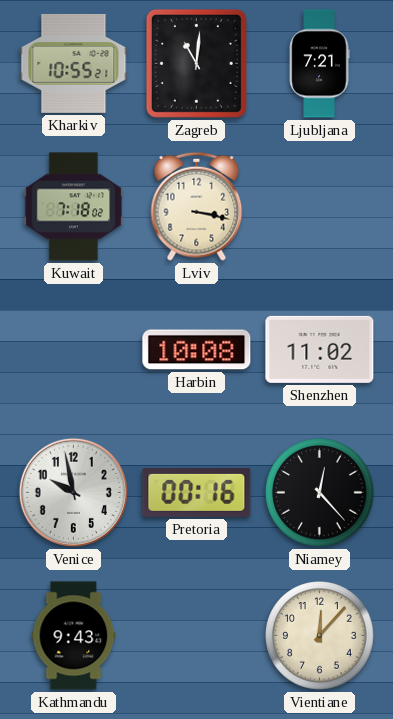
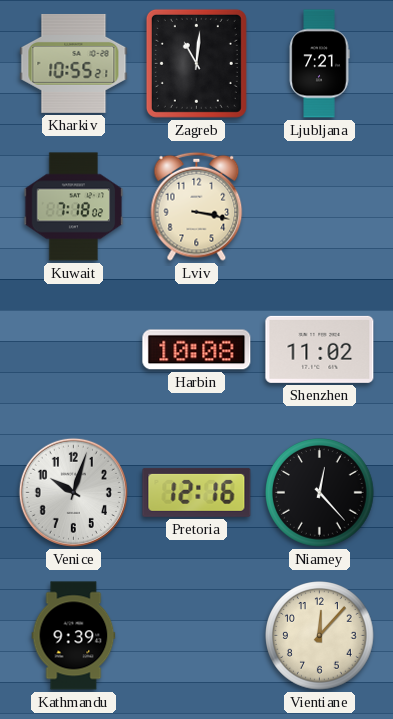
Venice: 9:58 -> 10:03
Pretoria: 00:16 -> 12:16
Kathmandu: 9:43 -> 9:39
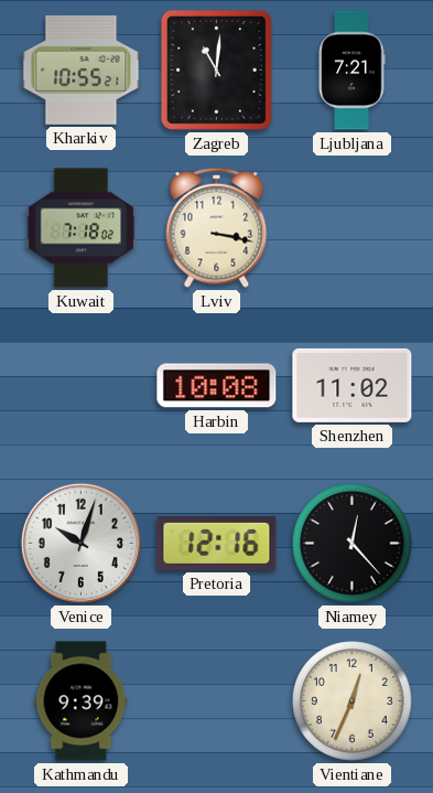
Vientiane: 12:07 -> 12:34
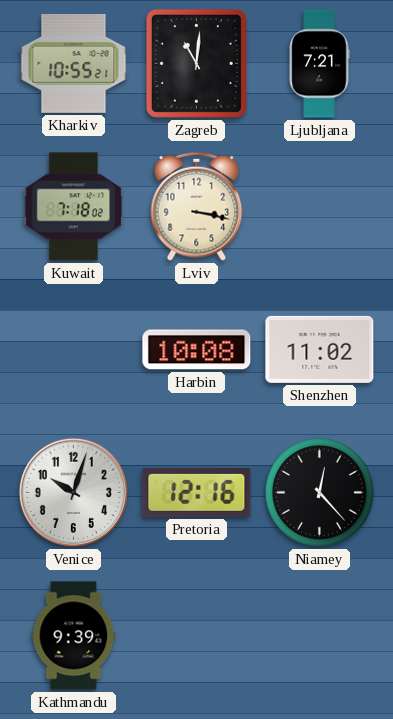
Vientiane: 12:34 -> none
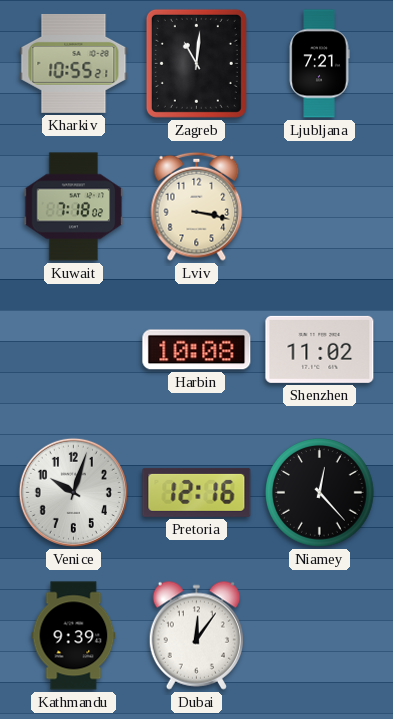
Dubai: none -> 12:06
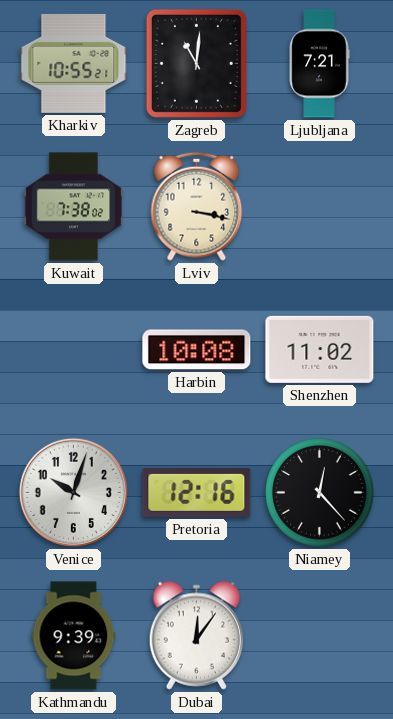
Kuwait: 7:18 -> 7:38
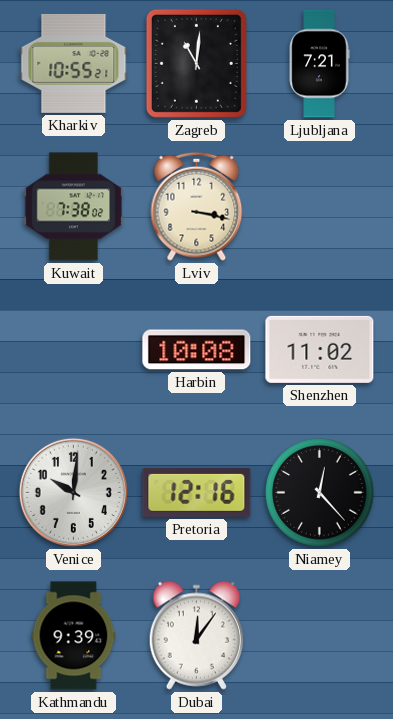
Venice: 10:03 -> 10:01
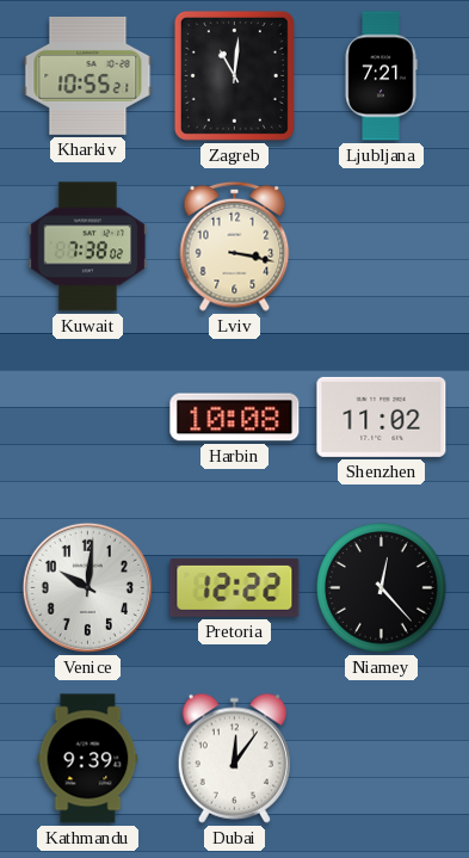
Pretoria: 12:16 -> 12:22
